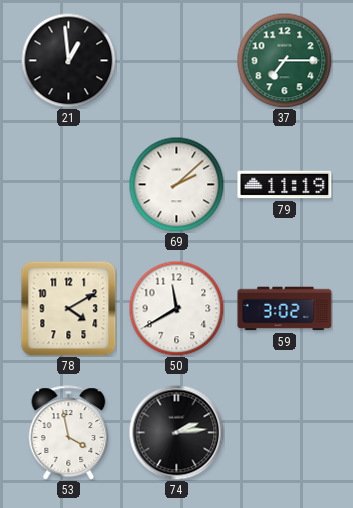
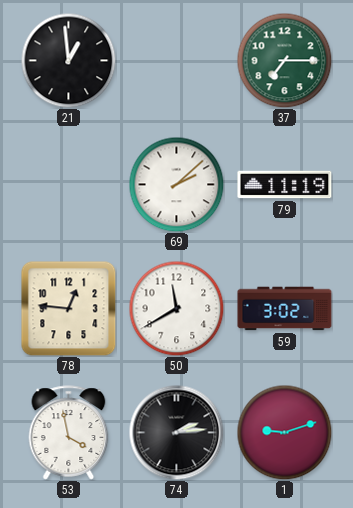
78: 4:10 -> 12:46
1: none -> 9:12
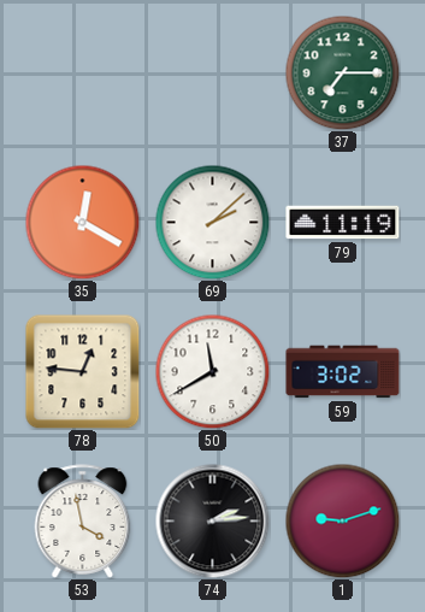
21: 12:59 -> none
35: none -> 12:20
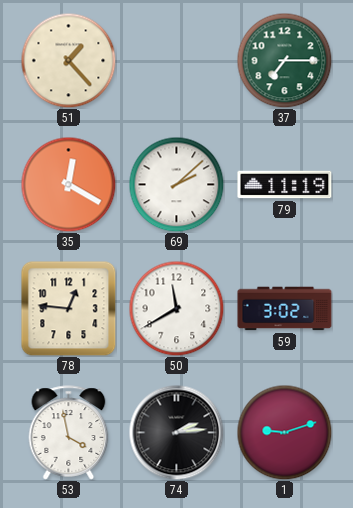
51: none -> 1:23
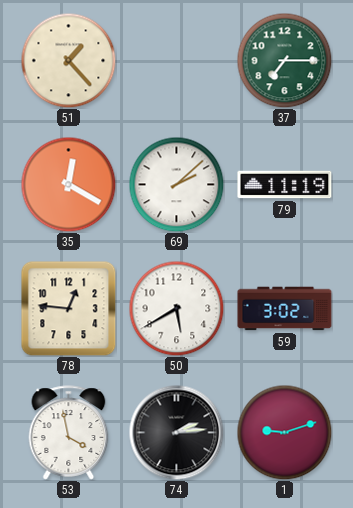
50: 11:40 -> 5:40
